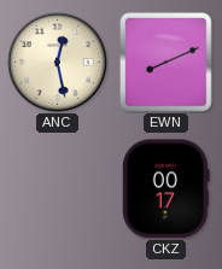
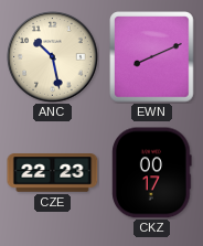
ANC: 12:28 -> 10:28
CZE: none -> 22:23
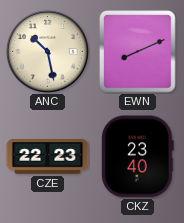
CKZ: 00:17 -> 23:40
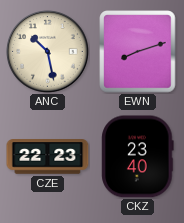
EWN: 8:11 -> 8:12
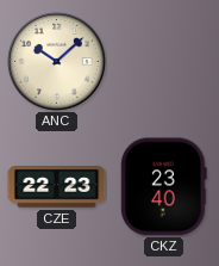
ANC: 10:28 -> 10:08
EWN: 8:12 -> none
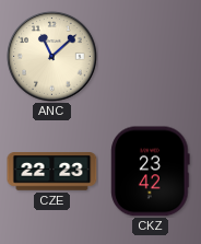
ANC: 10:08 -> 11:08
CKZ: 23:40 -> 23:42
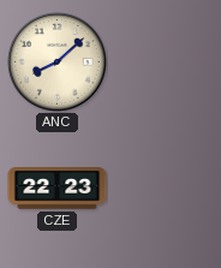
ANC: 11:08 -> 8:08
CKZ: 23:42 -> none
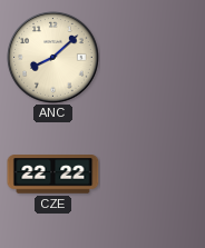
CZE: 22:23 -> 22:22
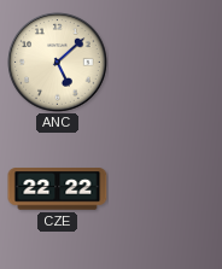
ANC: 8:08 -> 5:08
